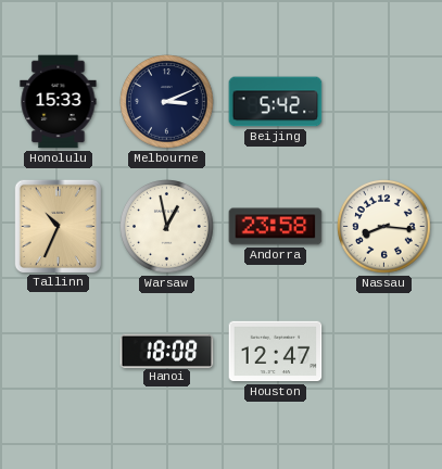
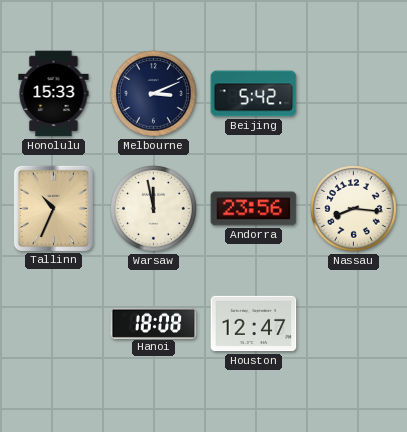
Warsaw: 12:58 -> 11:58
Andorra: 23:58 -> 23:56
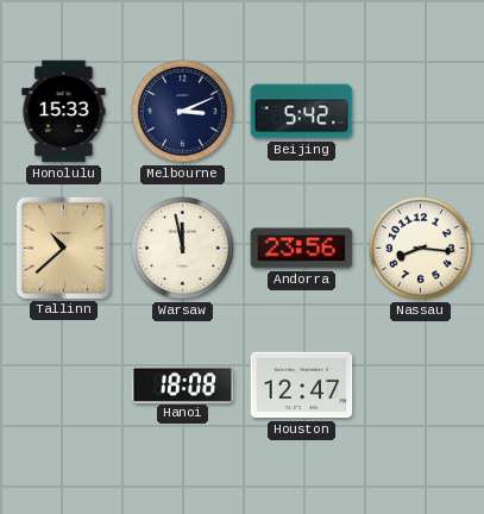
Tallinn: 10:34 -> 10:38
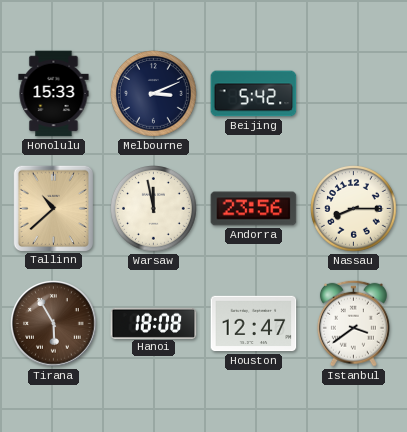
Nassau: 8:16 -> 8:15
Tirana: none -> 5:55
Istanbul: none -> 3:39
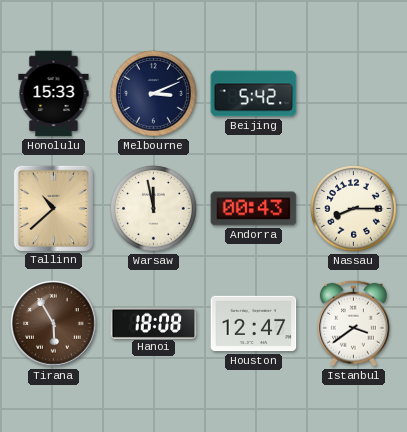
Andorra: 23:56 -> 00:43
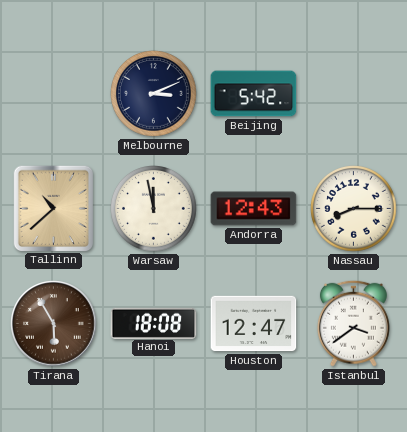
Honolulu: 15:33 -> none
Andorra: 00:43 -> 12:43
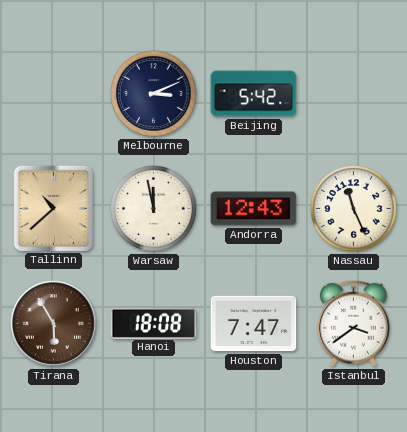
Nassau: 8:15 -> 11:26
Houston: 12:47 -> 7:47
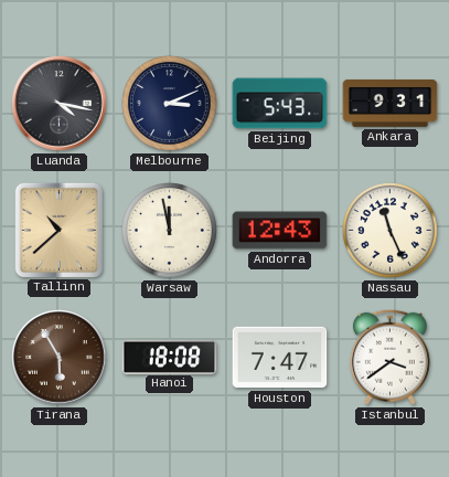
Luanda: none -> 4:17
Beijing: 5:42 -> 5:43
Ankara: none -> 9:31
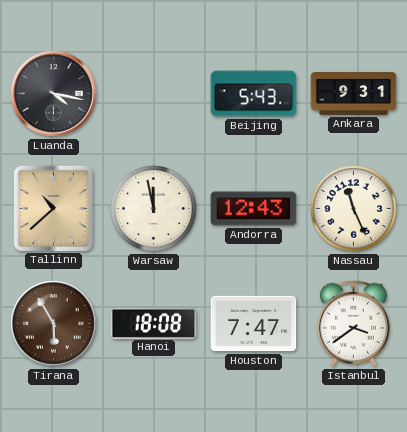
Melbourne: 3:11 -> none
